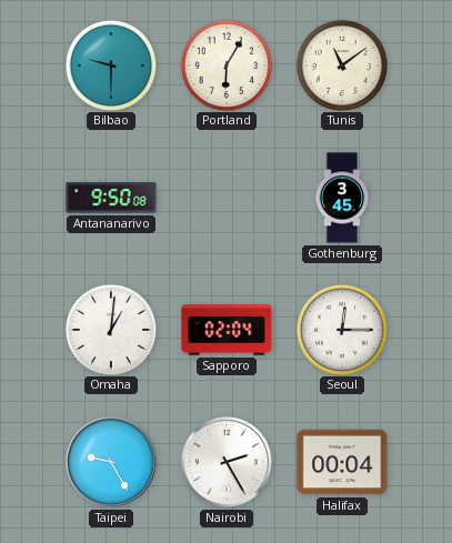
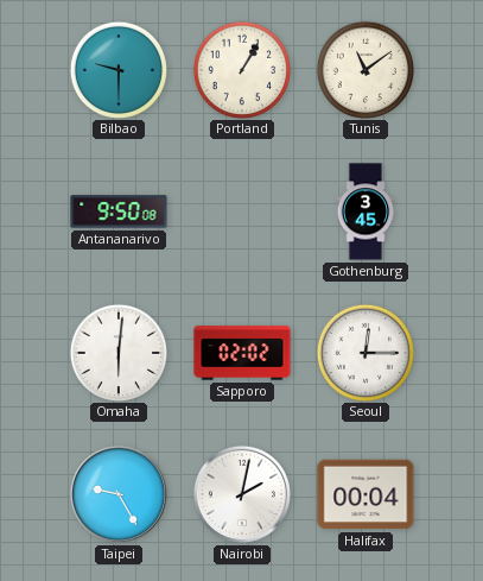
Portland: 6:05 -> 1:05
Omaha: 1:01 -> 6:01
Sapporo: 02:04 -> 02:02
Nairobi: 2:25 -> 2:02
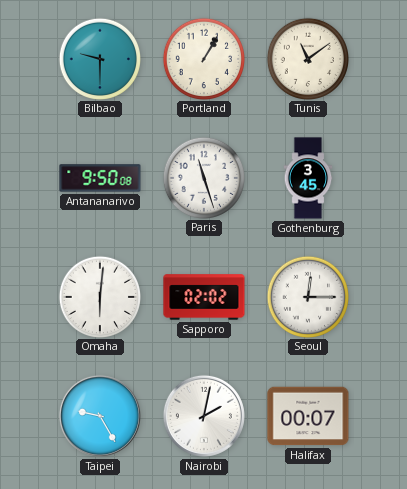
Paris: none -> 11:27
Halifax: 00:04 -> 00:07
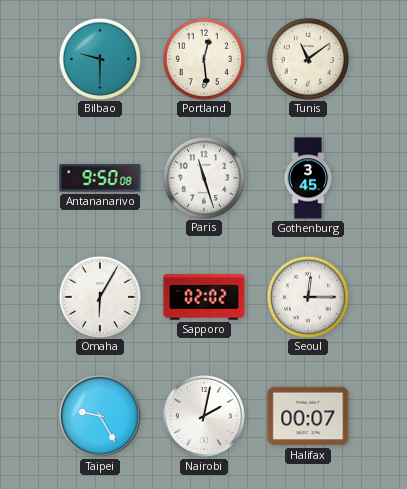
Portland: 1:05 -> 12:29
Omaha: 6:01 -> 6:05
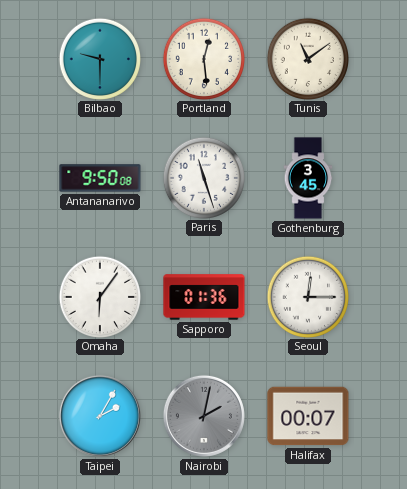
Omaha: 6:05 -> 6:06
Sapporo: 02:02 -> 01:36
Taipei: 9:25 -> 2:05
Nairobi dial: white -> grey
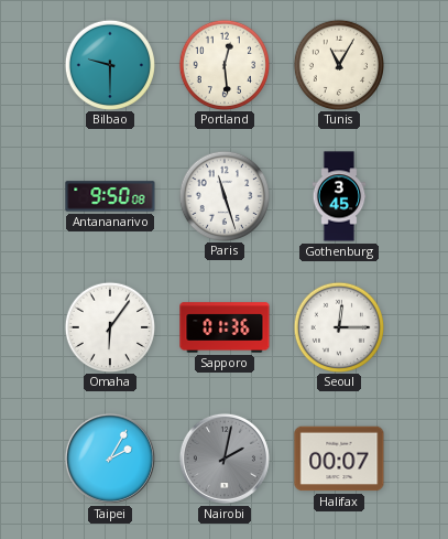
Tunis: 11:09 -> 11:05
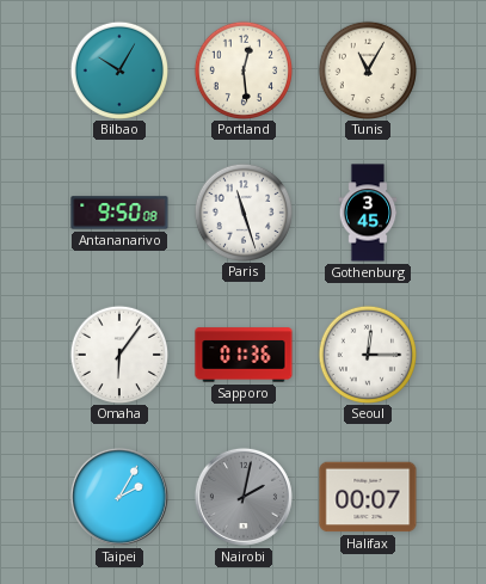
Bilbao: 9:30 -> 10:05
